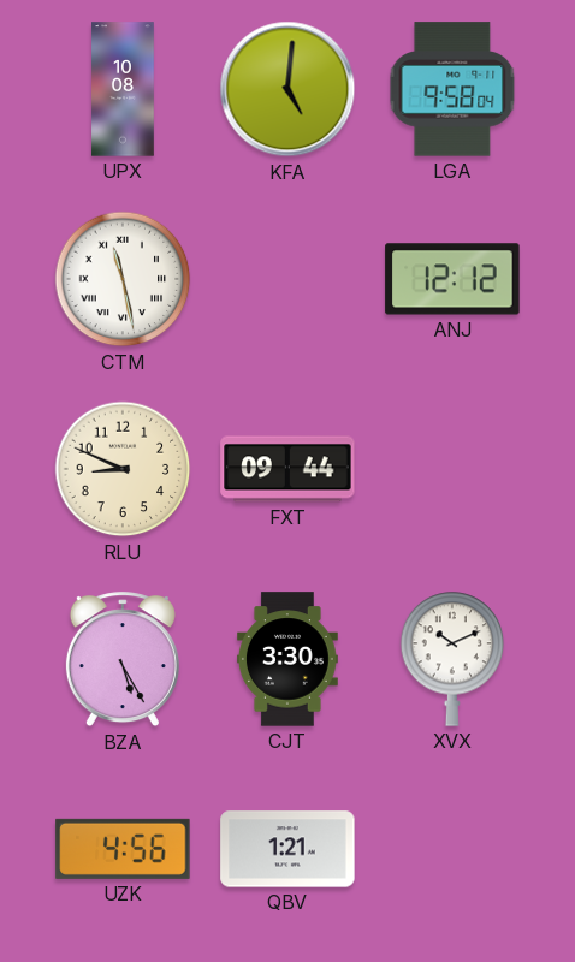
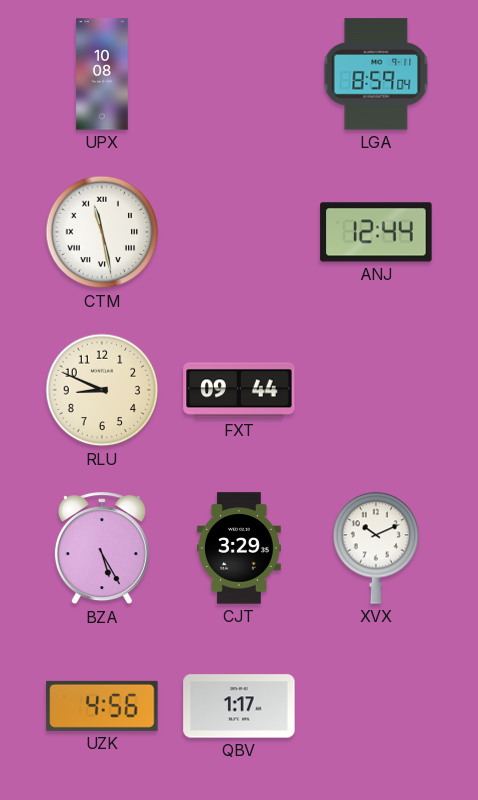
KFA: 5:01 -> none
LGA: 9:58 -> 8:59
ANJ: 12:12 -> 12:44
CJT: 3:30 -> 3:29
QBV: 1:21 -> 1:17
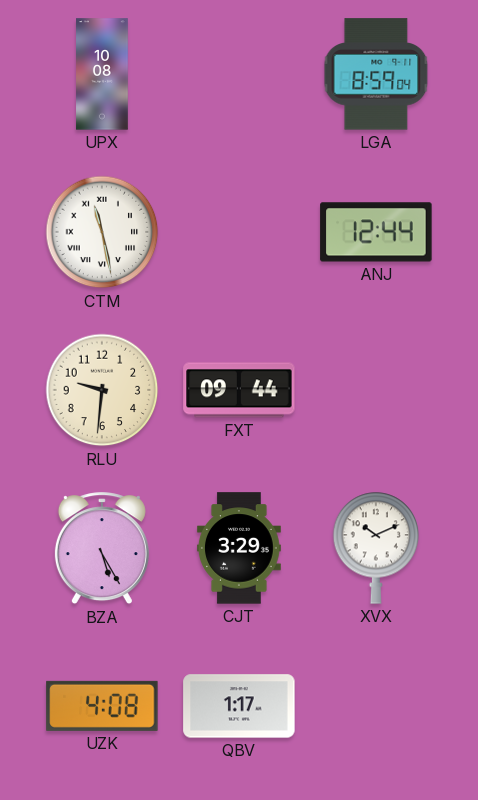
RLU: 8:49 -> 9:31
UZK: 4:56 -> 4:08
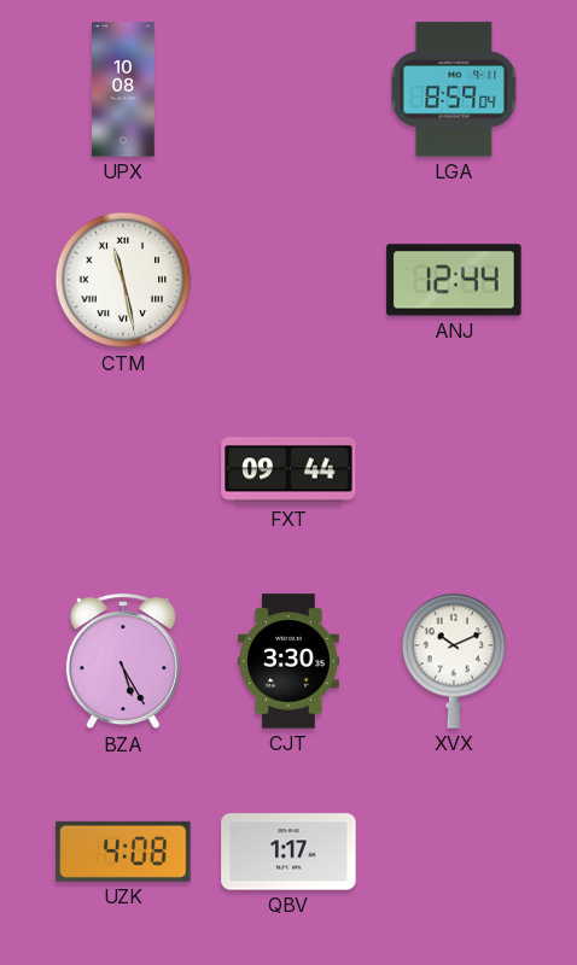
RLU: 9:31 -> none
CJT: 3:29 -> 3:30
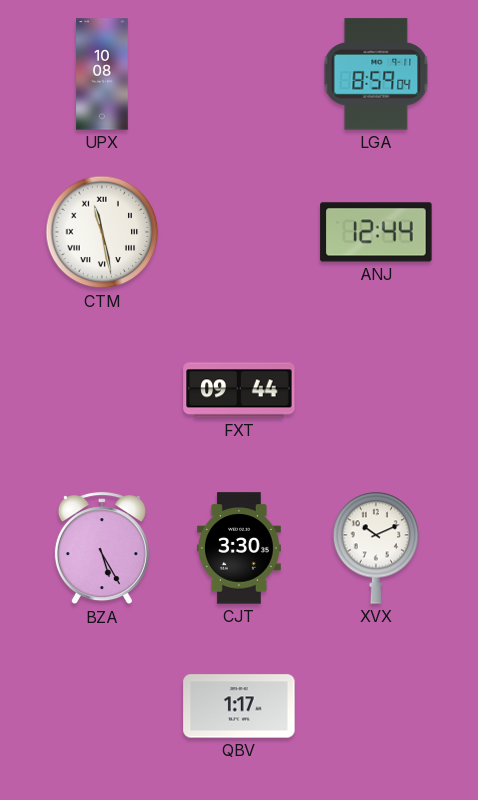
UZK: 4:08 -> none
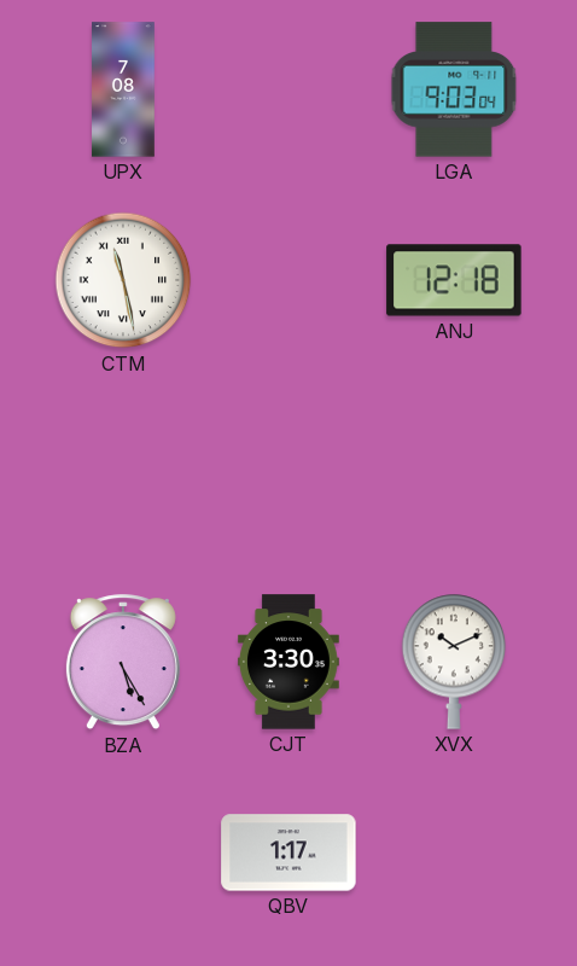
UPX: 10:08 -> 7:08
LGA: 8:59 -> 9:03
ANJ: 12:44 -> 12:18
FXT: 09:44 -> none
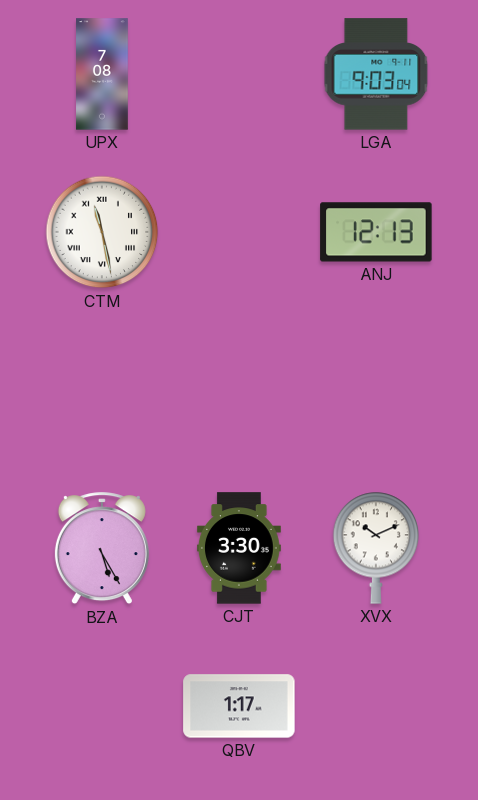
ANJ: 12:18 -> 12:13
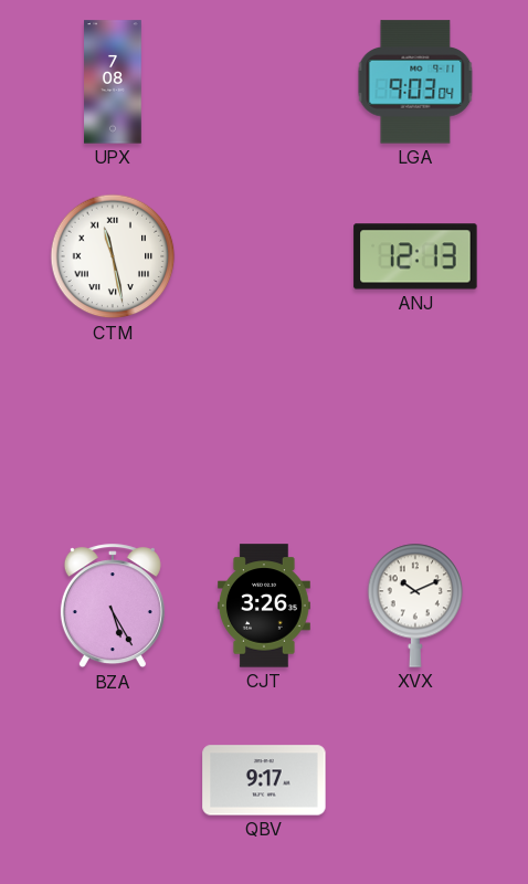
CJT: 3:30 -> 3:26
QBV: 1:17 -> 9:17
